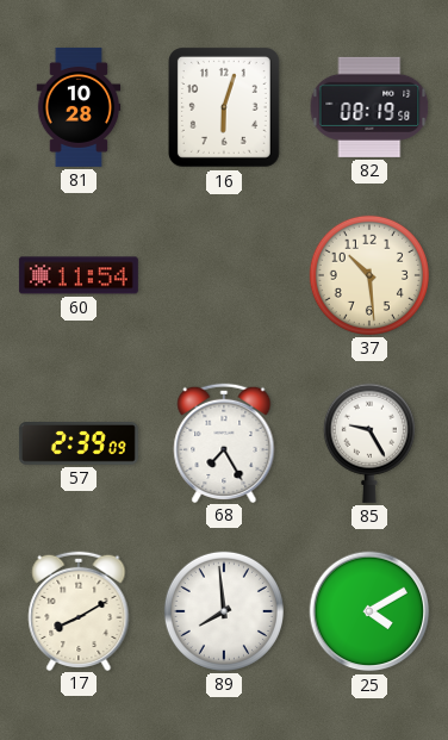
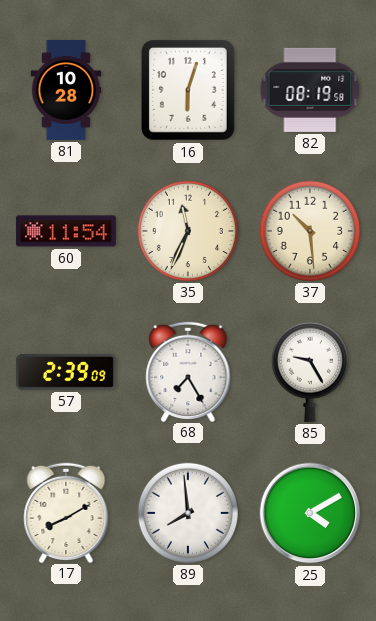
35: none -> 11:34
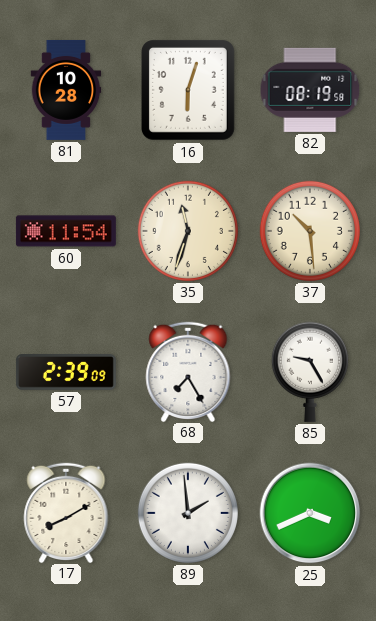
35: 11:34 -> 11:33
89: 7:59 -> 1:59
25: 4:10 -> 3:41
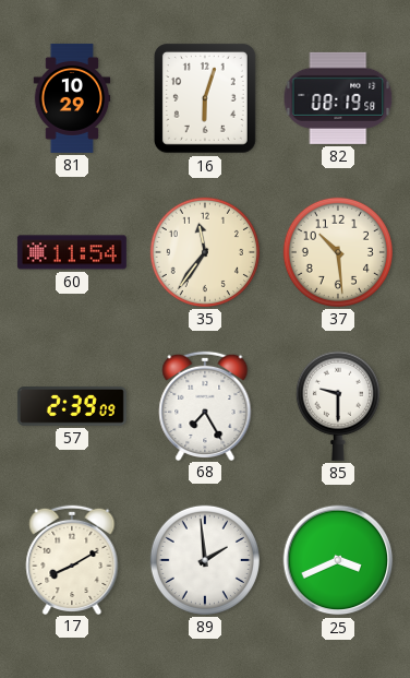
81: 10:28 -> 10:29
35: 11:33 -> 11:36
85: 9:25 -> 9:30
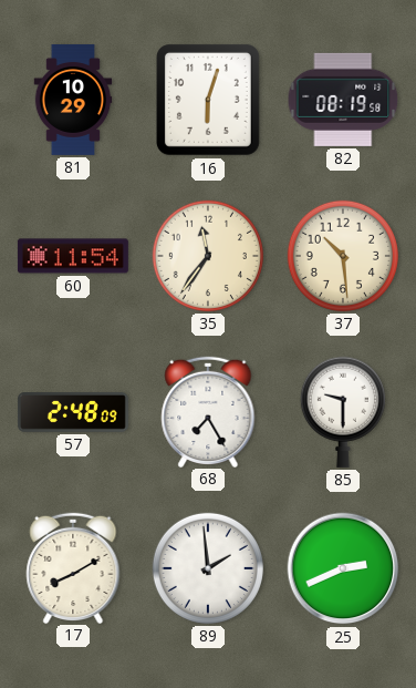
57: 2:39 -> 2:48
25: 3:41 -> 2:41
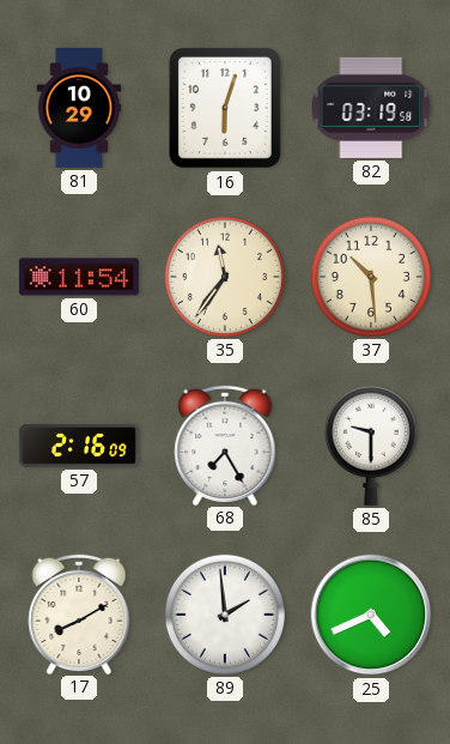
82: 08:19 -> 03:19
57: 2:48 -> 2:16
25: 2:41 -> 4:41
